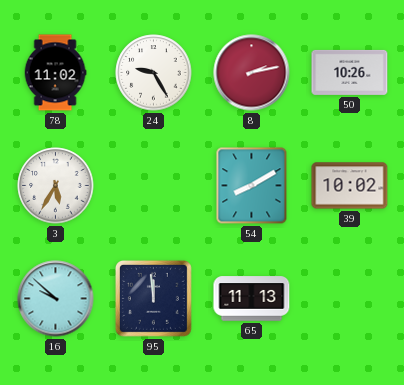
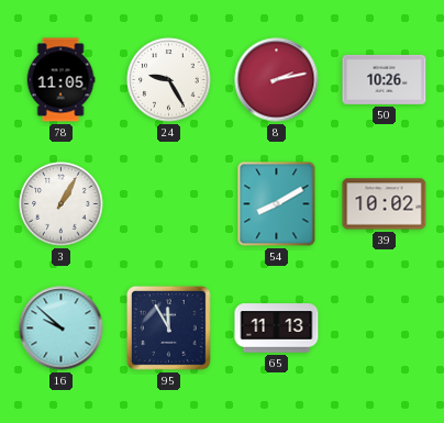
78: 11:02 -> 11:05
3: 5:35 -> 1:05
95: 11:59 -> 11:55
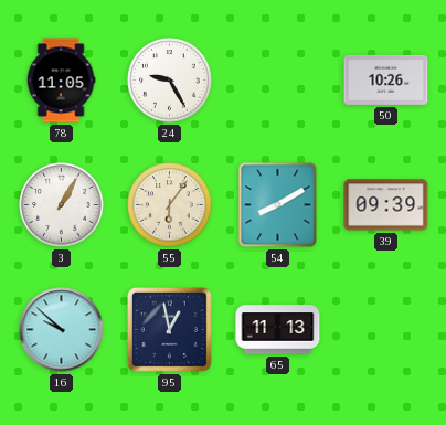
8: 2:13 -> none
55: none -> 6:06
39: 10:02 -> 09:39
95: 11:55 -> 12:58
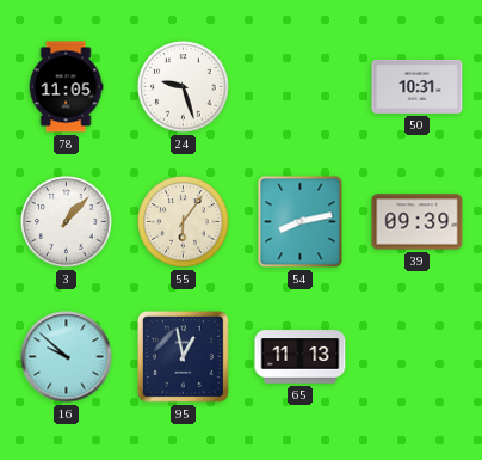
24: 9:25 -> 9:27
50: 10:26 -> 10:31
3: 1:05 -> 1:07
54: 8:10 -> 8:13
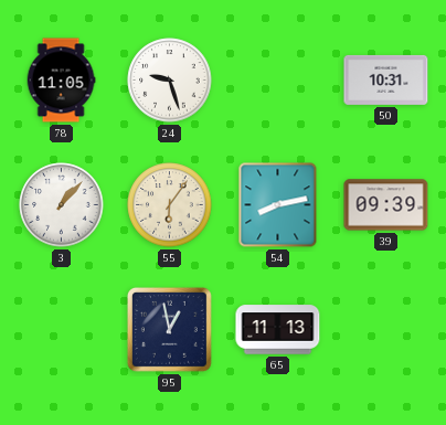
16: 9:52 -> none
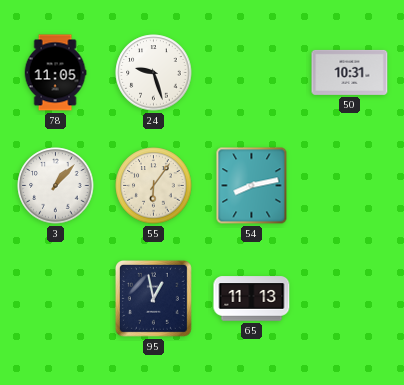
39: 09:39 -> none
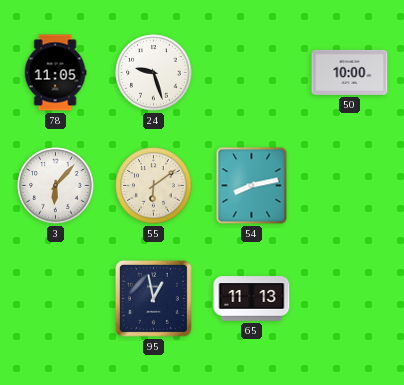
50: 10:31 -> 10:00
3: 1:07 -> 6:07
55: 6:06 -> 6:09
